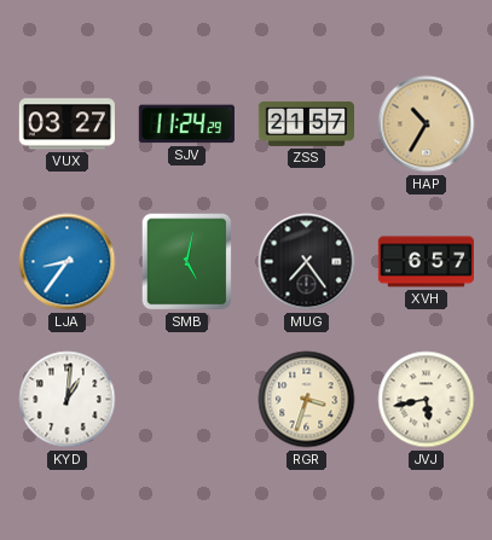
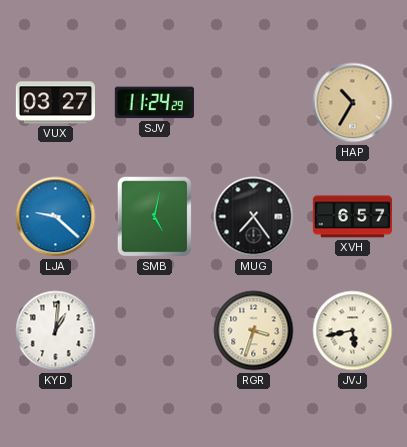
ZSS: 21:57 -> none
LJA: 8:36 -> 9:22
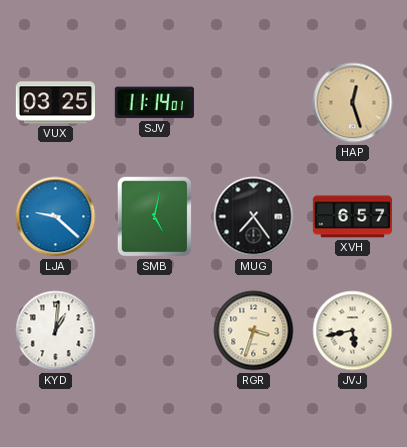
VUX: 03:27 -> 03:25
SJV: 11:24 -> 11:14
HAP: 10:35 -> 12:27
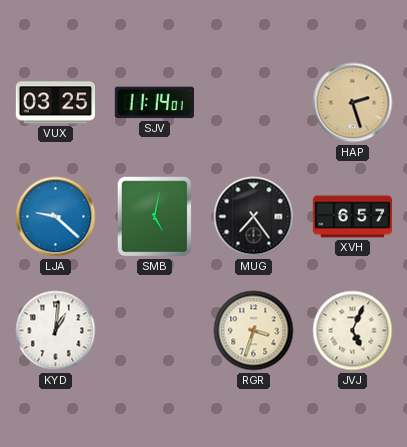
HAP: 12:27 -> 2:27
JVJ: 5:43 -> 5:04
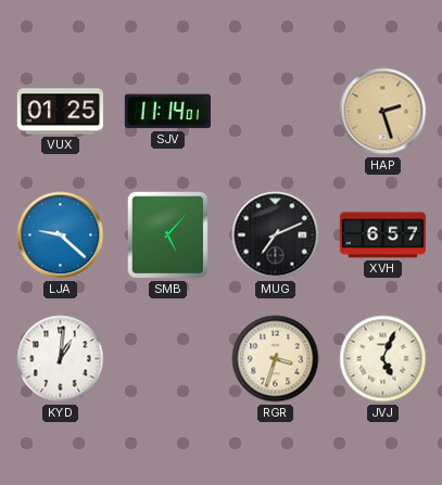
VUX: 03:25 -> 01:25
SMB: 5:02 -> 5:07
MUG: 7:24 -> 7:11
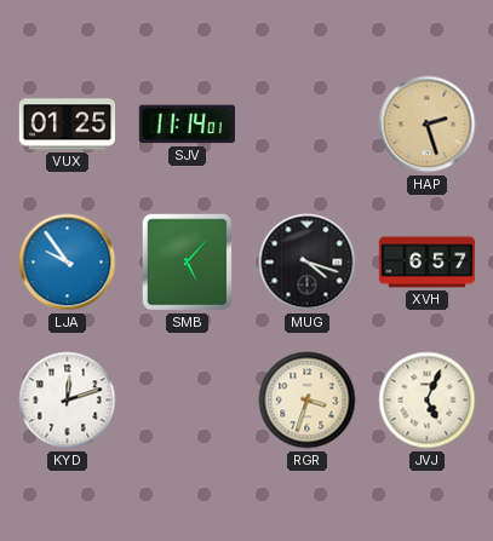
LJA: 9:22 -> 9:54
MUG: 7:11 -> 4:18
KYD: 1:01 -> 12:12
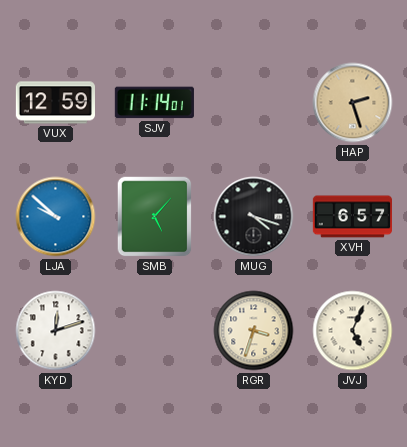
VUX: 01:25 -> 12:59
LJA: 9:54 -> 9:52
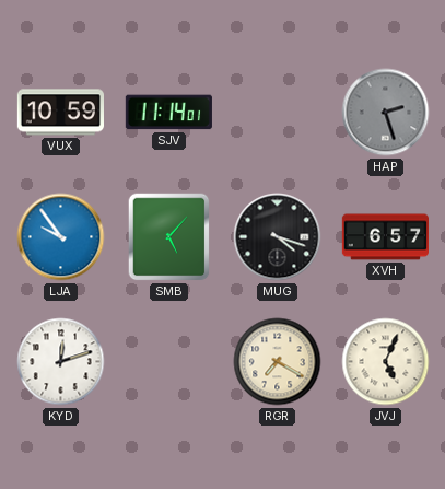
VUX: 12:59 -> 10:59
HAP dial: champagne -> grey
LJA: 9:52 -> 9:54
RGR: 3:33 -> 7:20
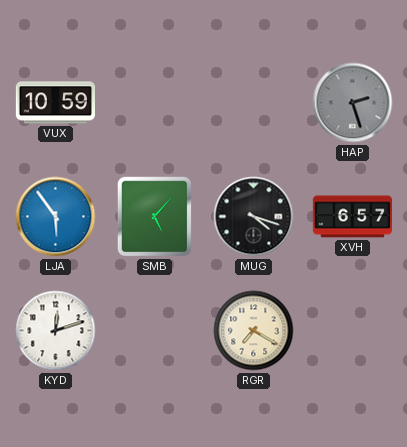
SJV: 11:14 -> none
LJA: 9:54 -> 5:54
JVJ: 5:04 -> none
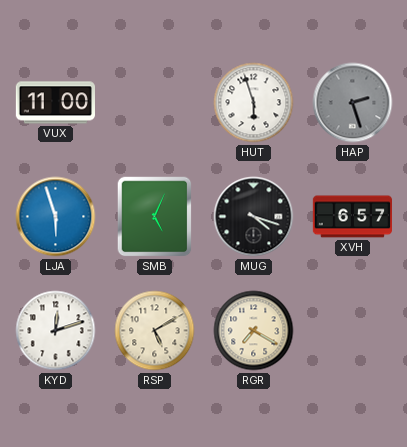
VUX: 10:59 -> 11:00
HUT: none -> 5:57
LJA: 5:54 -> 5:57
SMB: 5:07 -> 5:04
RSP: none -> 5:10
